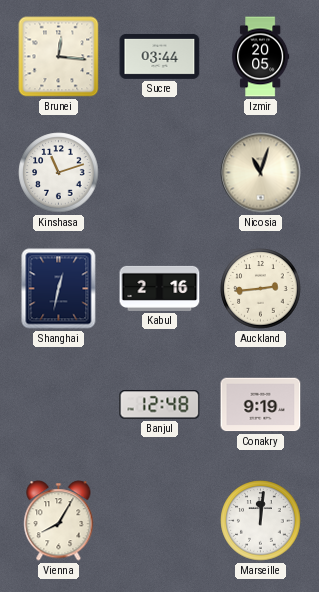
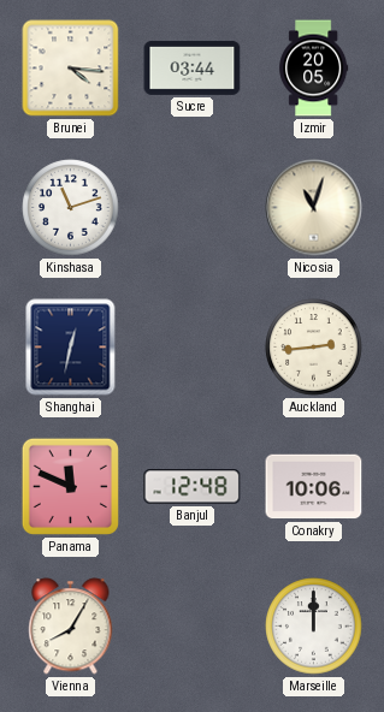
Brunei: 12:16 -> 4:16
Kabul: 2:16 -> none
Panama: none -> 11:49
Conakry: 9:19 -> 10:06
Marseille: 12:01 -> 12:00
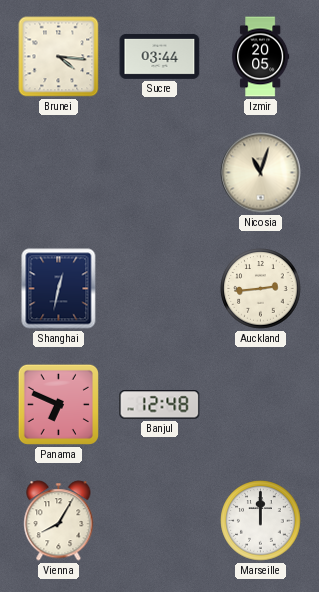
Kinshasa: 11:12 -> none
Panama: 11:49 -> 6:49
Conakry: 10:06 -> none
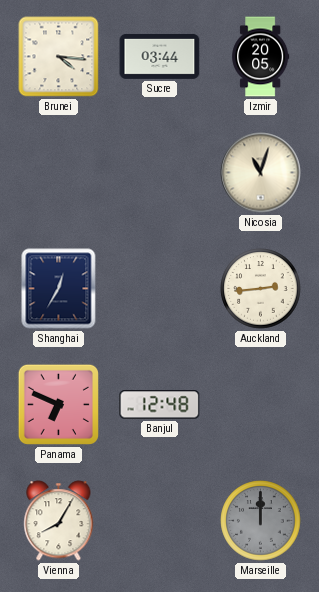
Shanghai: 12:32 -> 12:35
Marseille dial: white -> grey
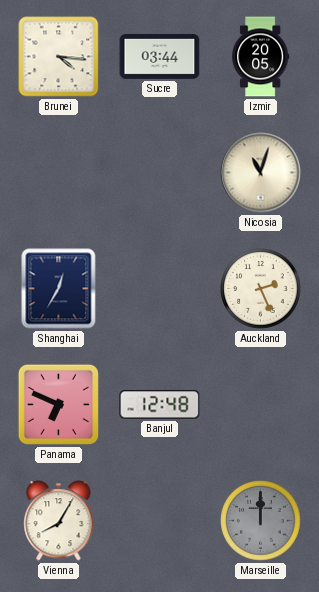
Auckland: 2:44 -> 2:26
